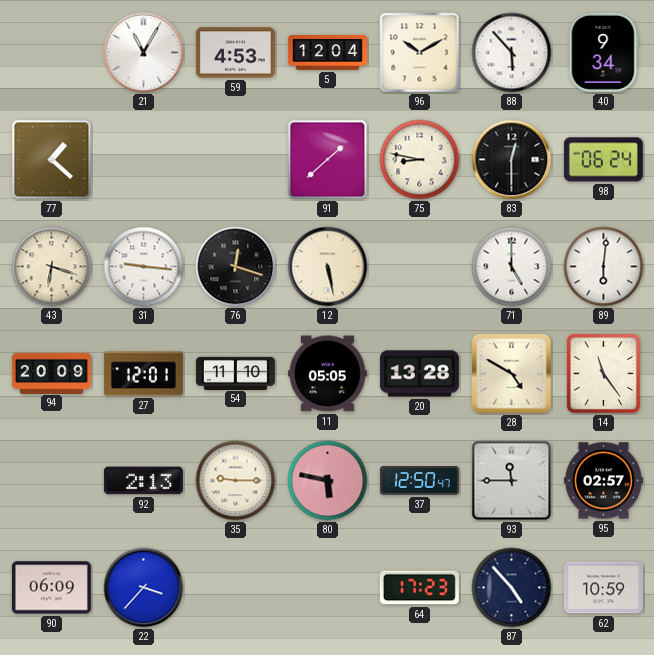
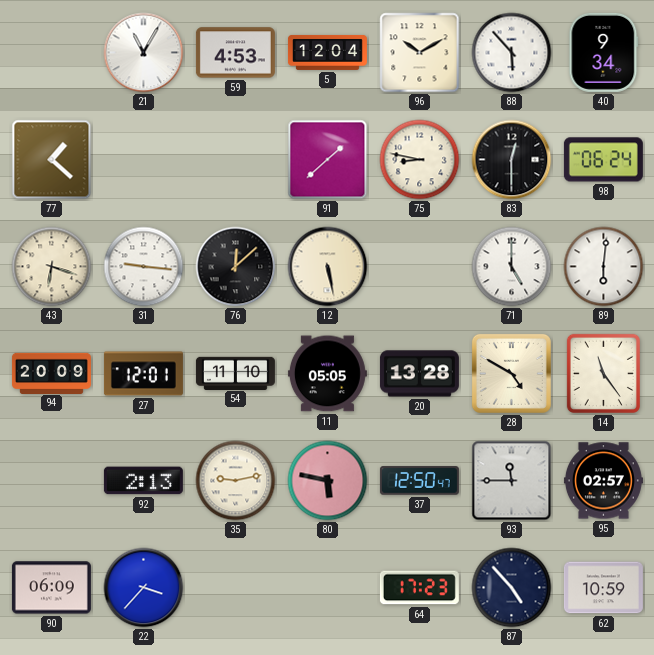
76: 12:18 -> 12:08
35: 9:15 -> 9:13
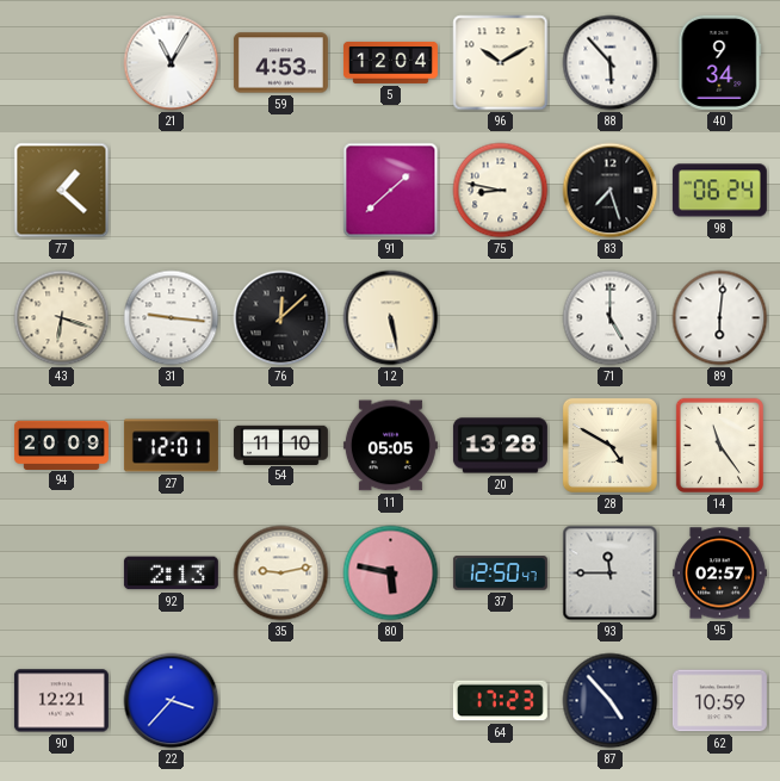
83: 12:30 -> 7:27
90: 06:09 -> 12:21
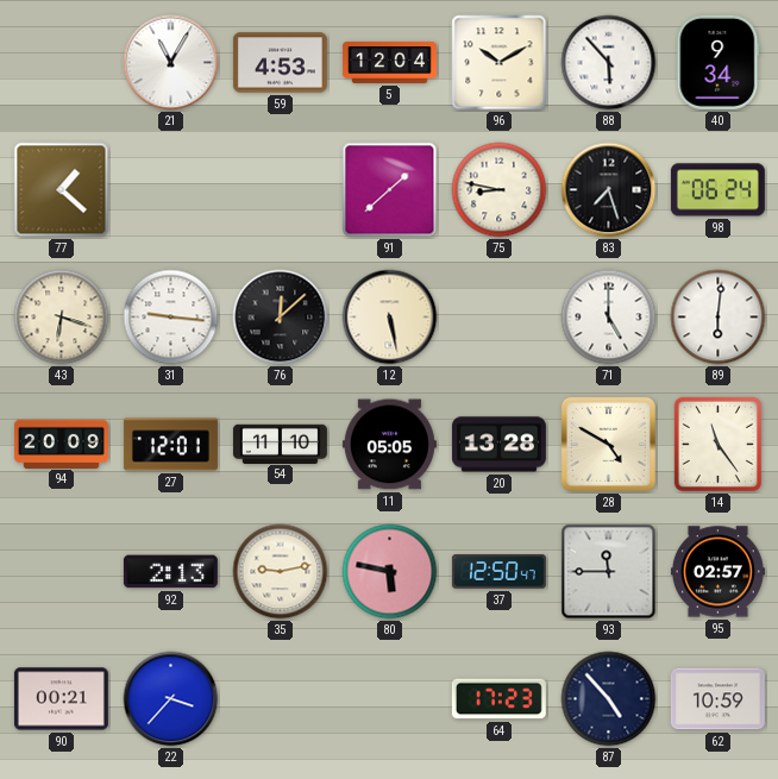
90: 12:21 -> 00:21
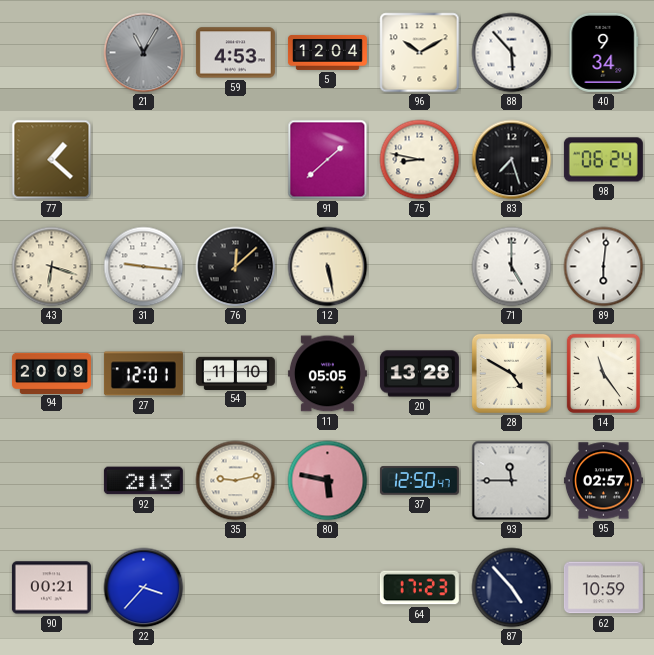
21 dial: white -> grey
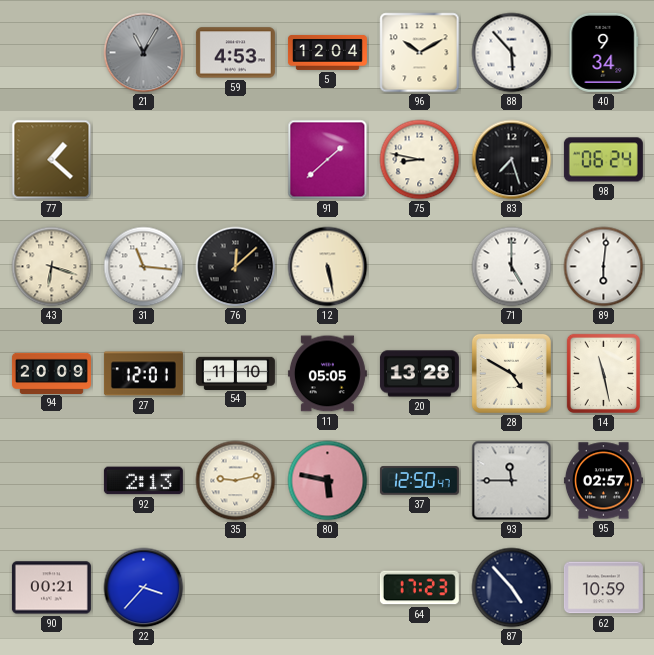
31: 9:16 -> 11:16
14: 11:24 -> 11:28
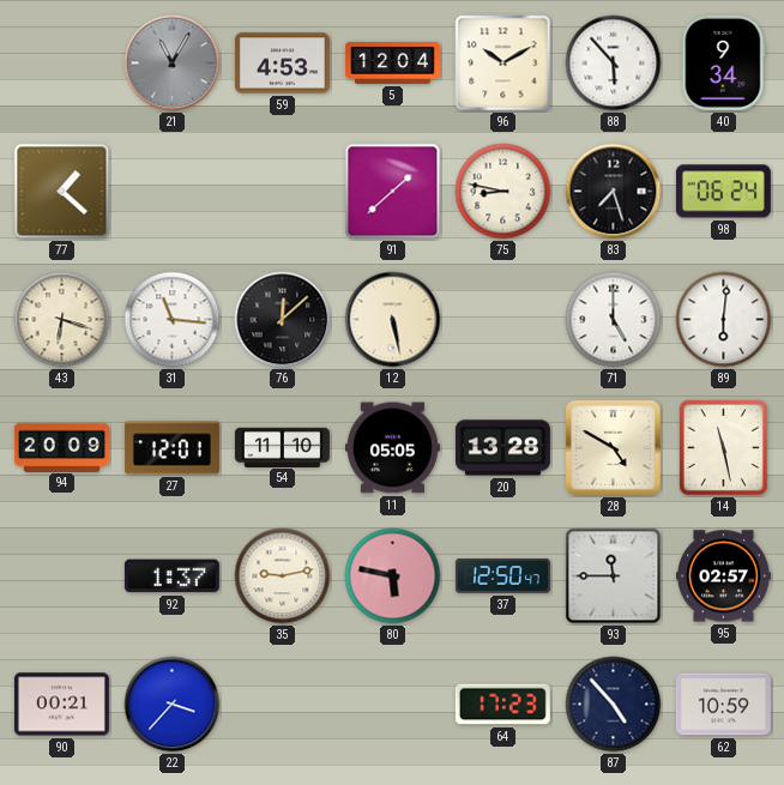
92: 2:13 -> 1:37
